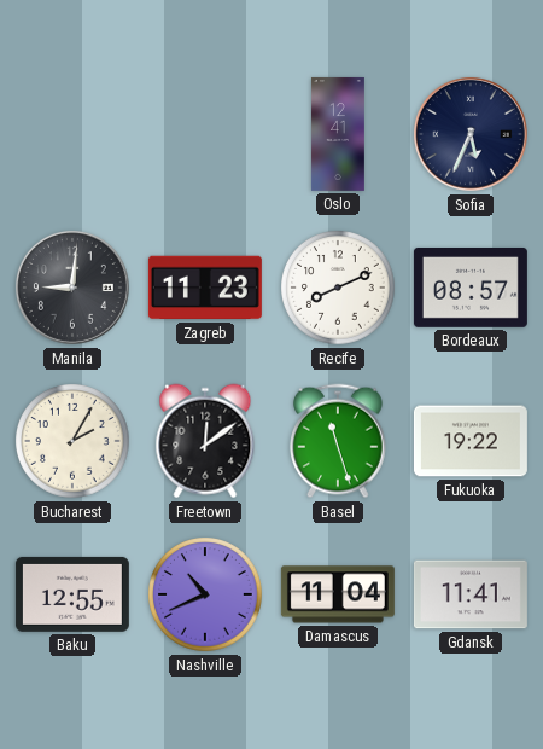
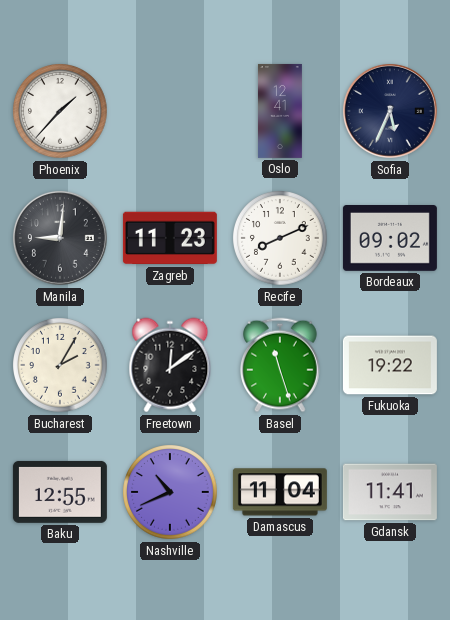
Phoenix: none -> 1:37
Bordeaux: 08:57 -> 09:02
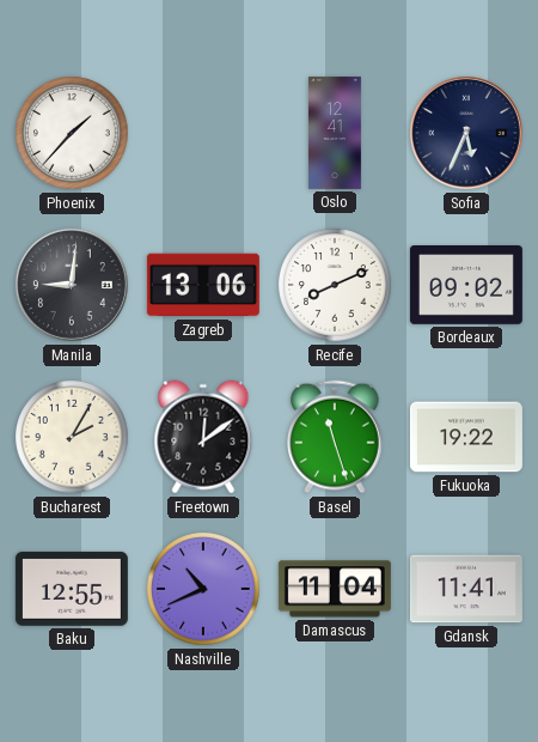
Zagreb: 11:23 -> 13:06
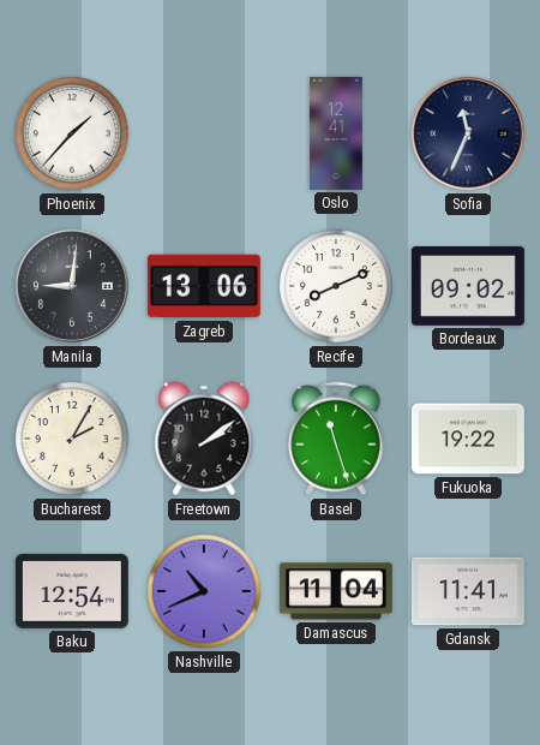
Sofia: 5:34 -> 11:34
Freetown: 12:09 -> 2:09
Baku: 12:55 -> 12:54
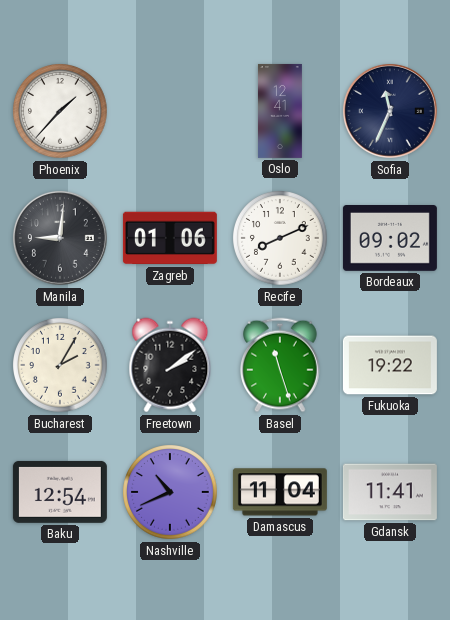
Zagreb: 13:06 -> 01:06
